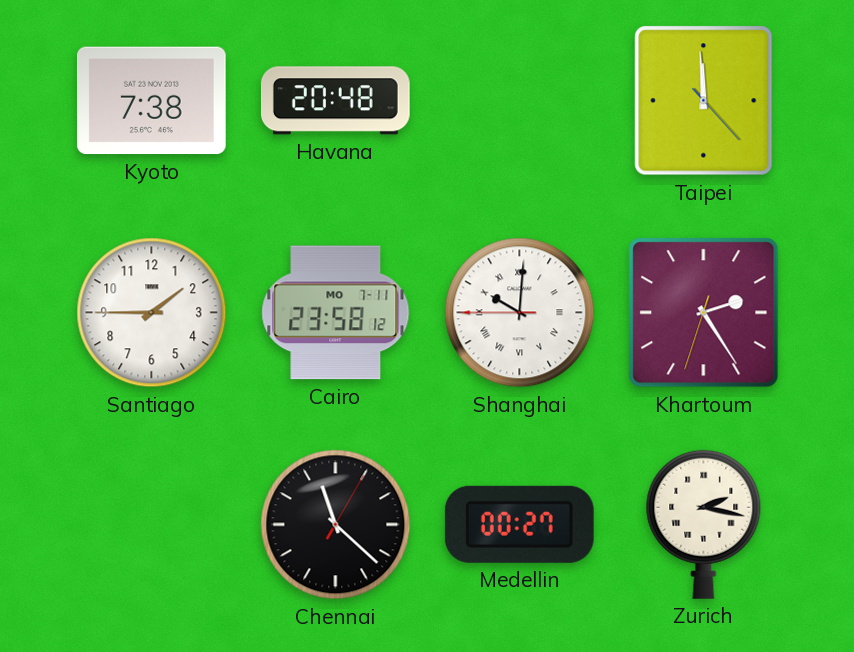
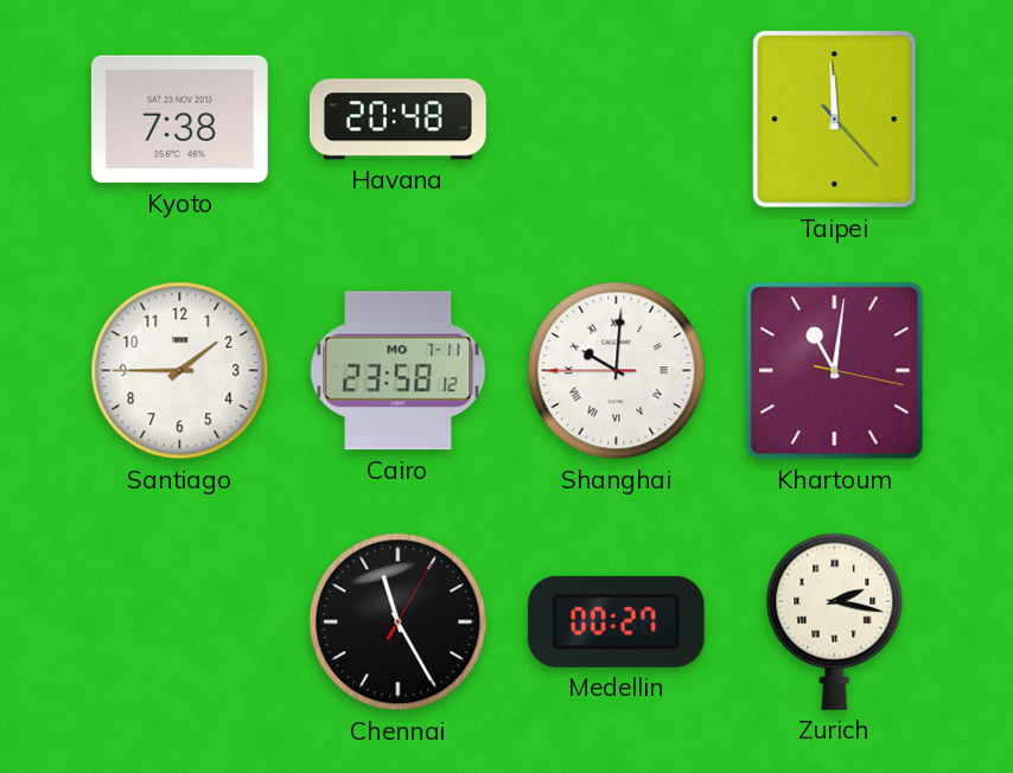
Khartoum: 2:24 -> 11:01
Chennai: 11:22 -> 11:25
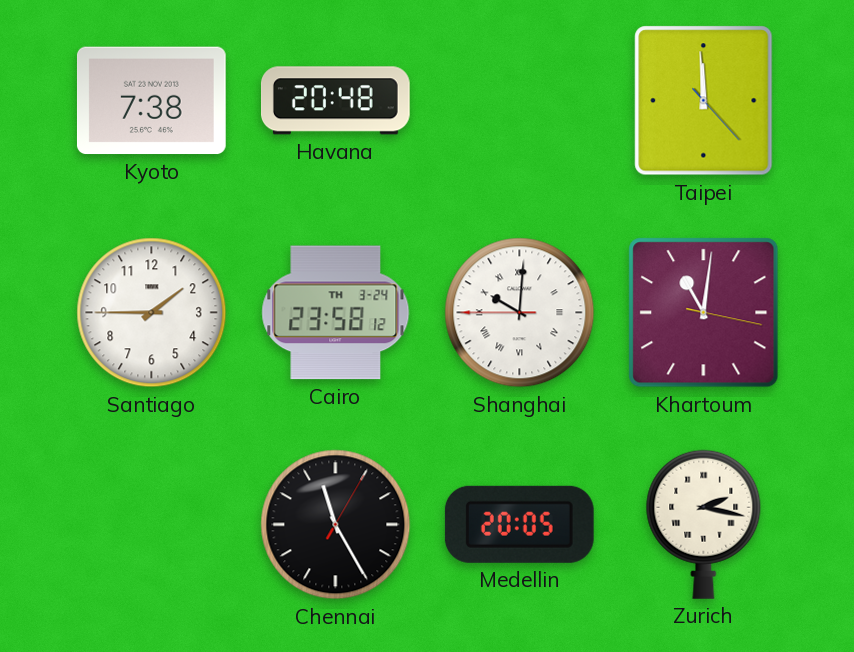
Cairo date: MO 7-11 -> TH 3-24
Medellin: 00:27 -> 20:05
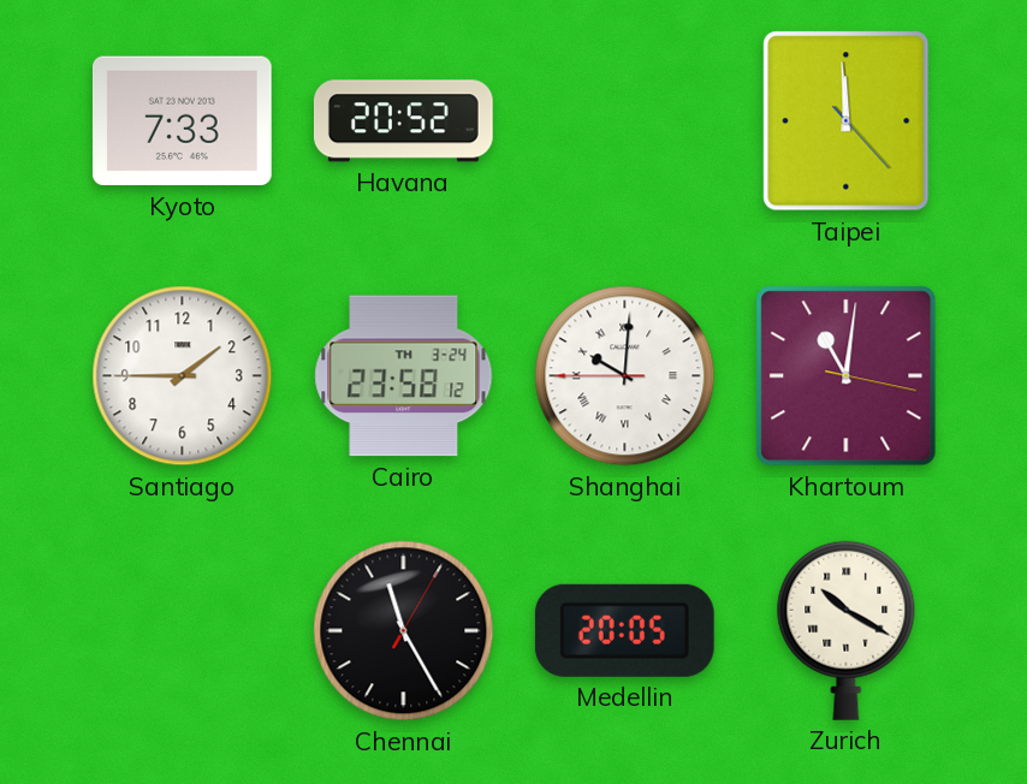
Kyoto: 7:38 -> 7:33
Havana: 20:48 -> 20:52
Zurich: 2:17 -> 10:20
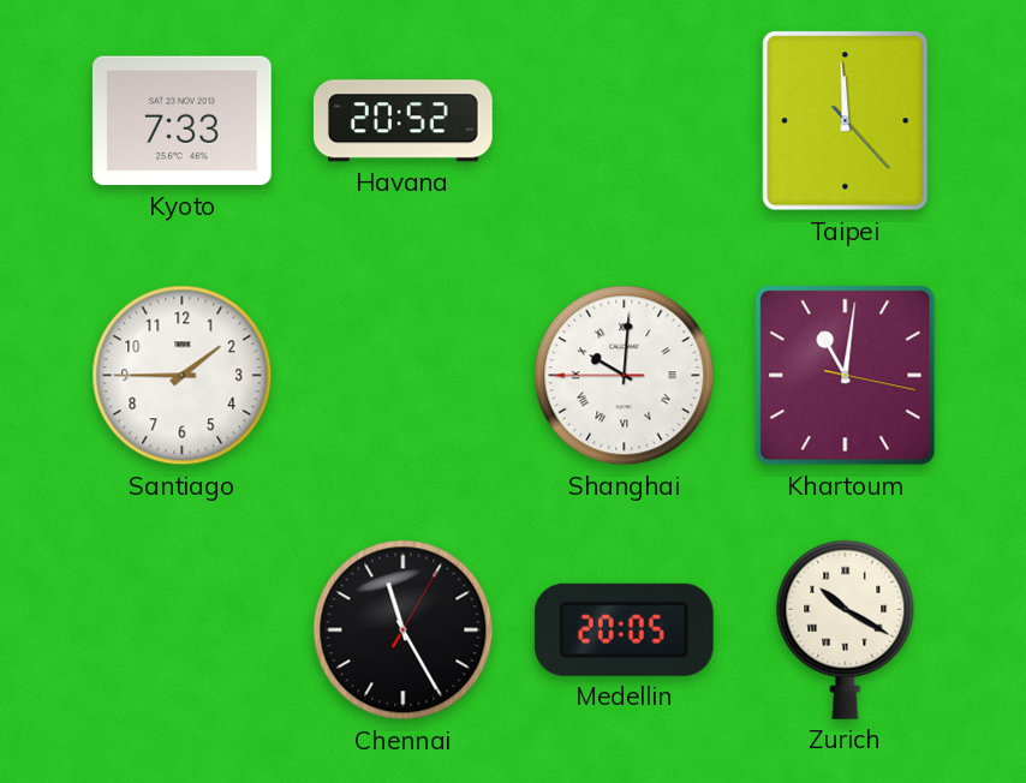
Cairo: 23:58 -> none
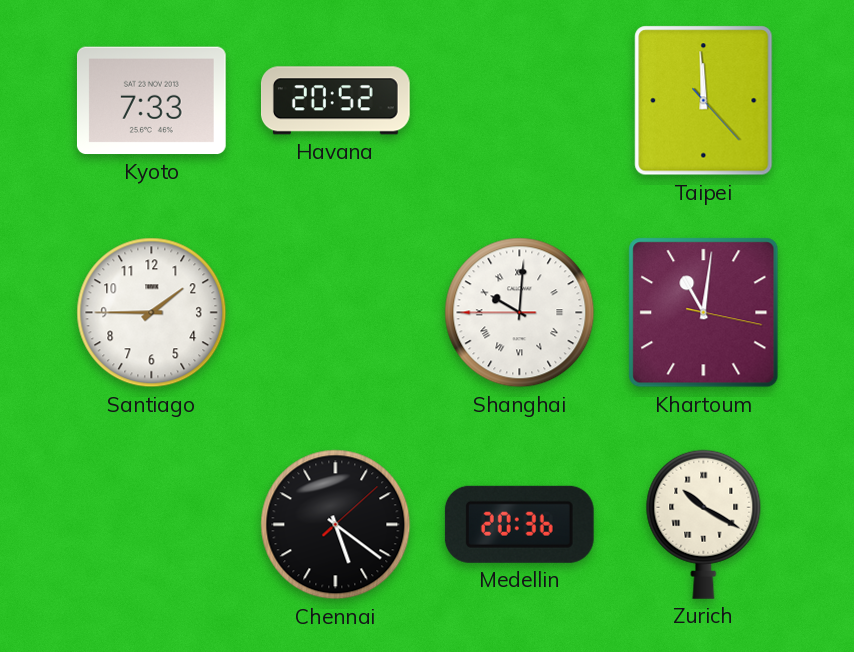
Chennai: 11:25 -> 5:21
Medellin: 20:05 -> 20:36
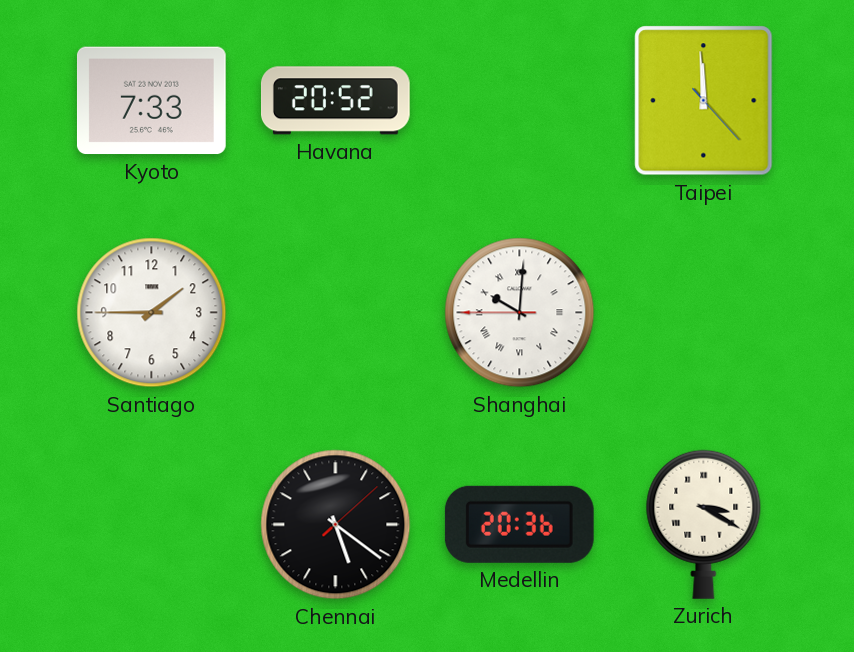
Khartoum: 11:01 -> none
Zurich: 10:20 -> 3:20
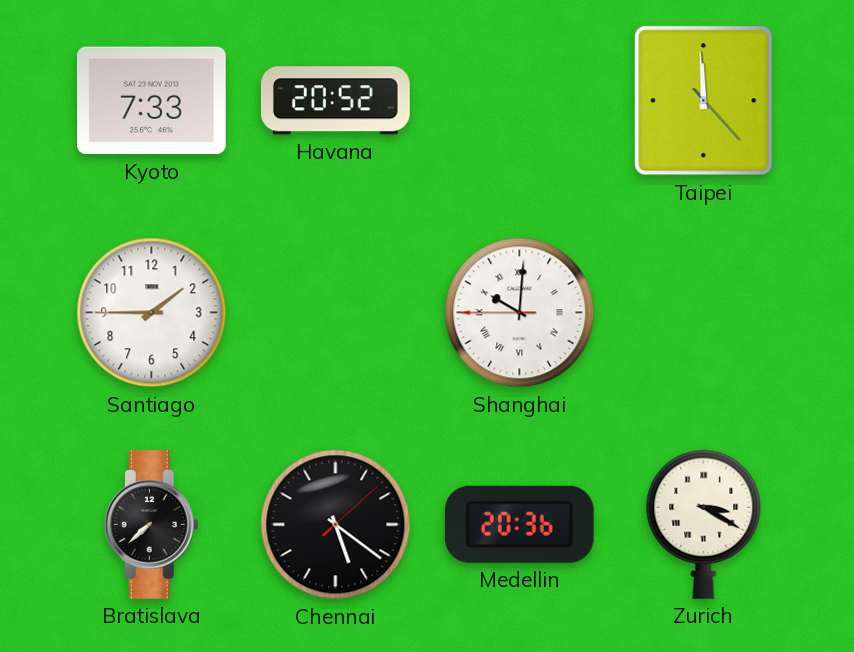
Bratislava: none -> 7:38
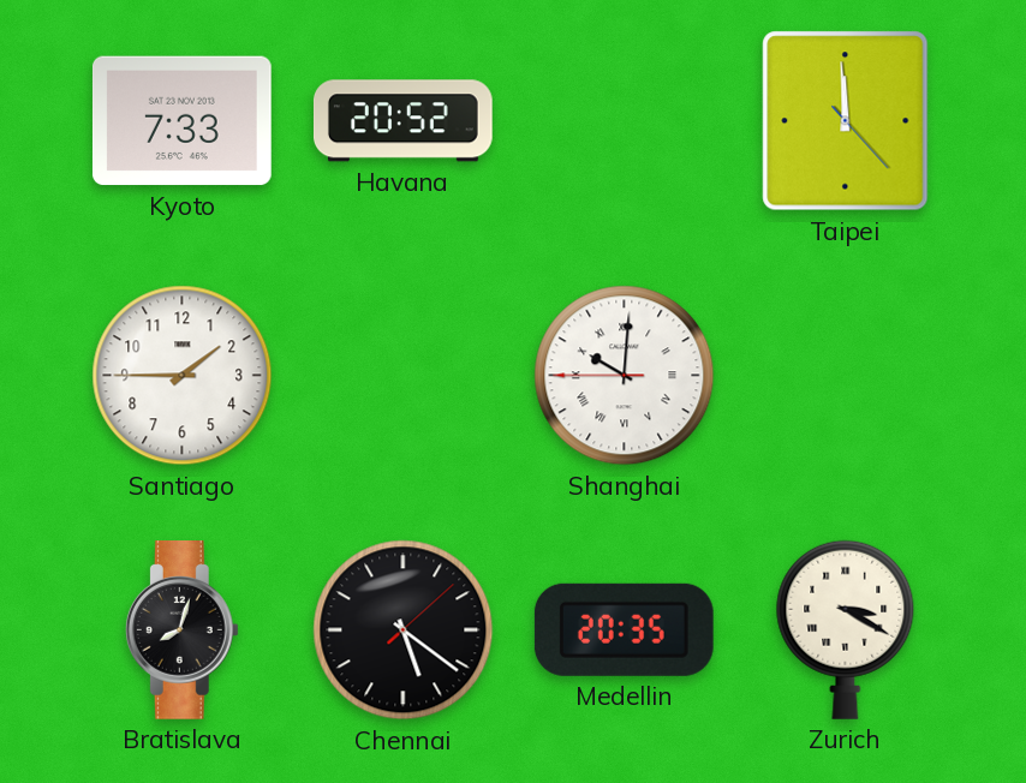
Bratislava: 7:38 -> 8:03
Medellin: 20:36 -> 20:35
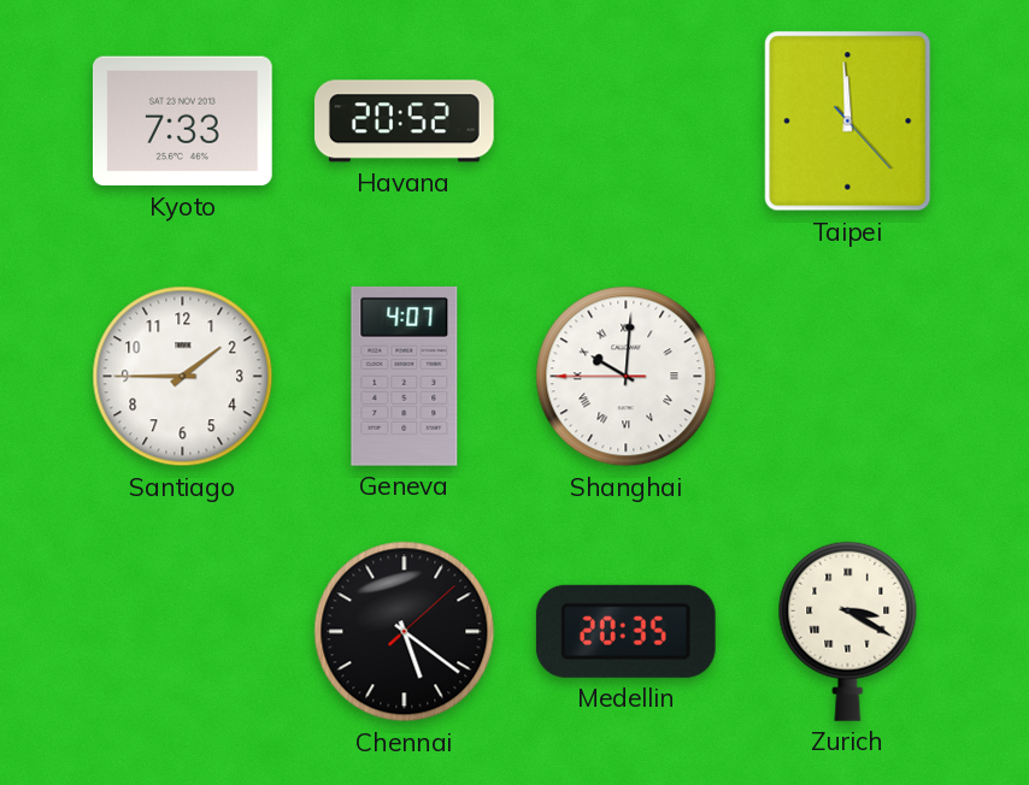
Geneva: none -> 4:07
Bratislava: 8:03 -> none
